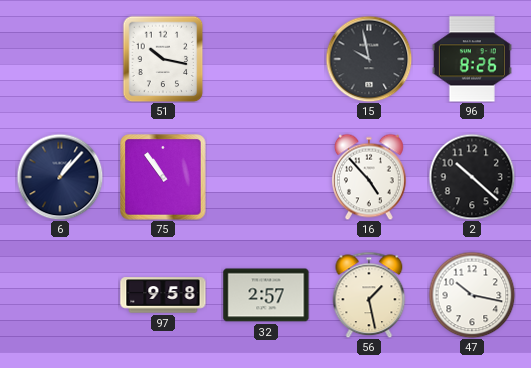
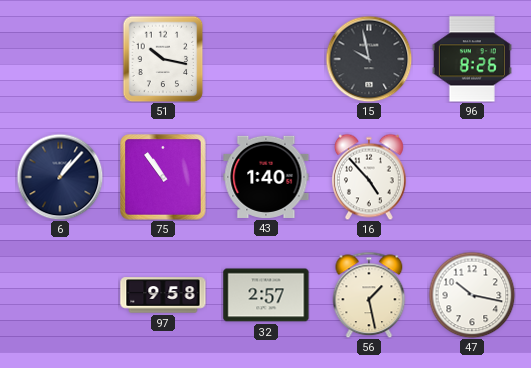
43: none -> 1:40
2: 10:22 -> none
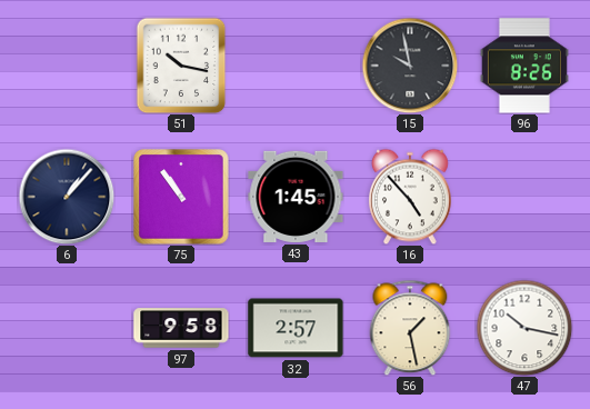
43: 1:40 -> 1:45
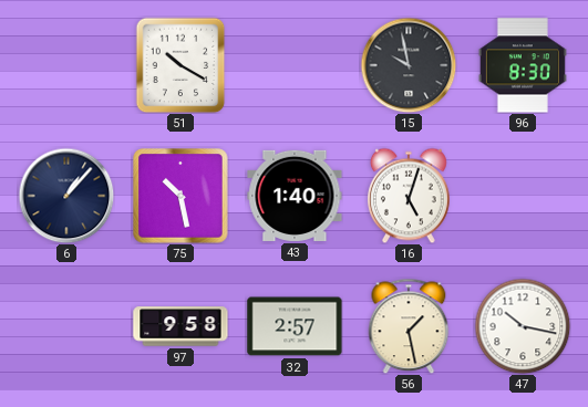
51: 10:17 -> 10:20
96: 8:26 -> 8:30
75: 10:54 -> 10:28
43: 1:45 -> 1:40
16: 4:53 -> 5:03
